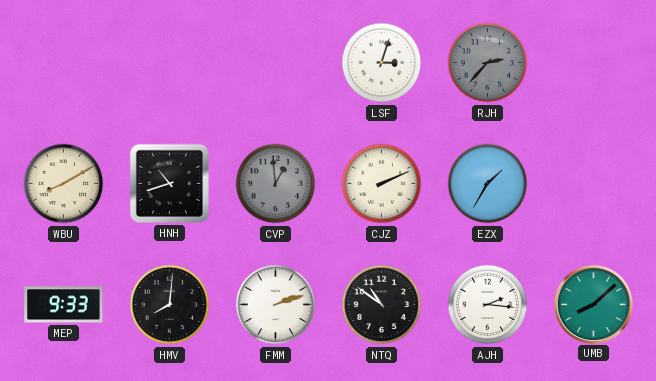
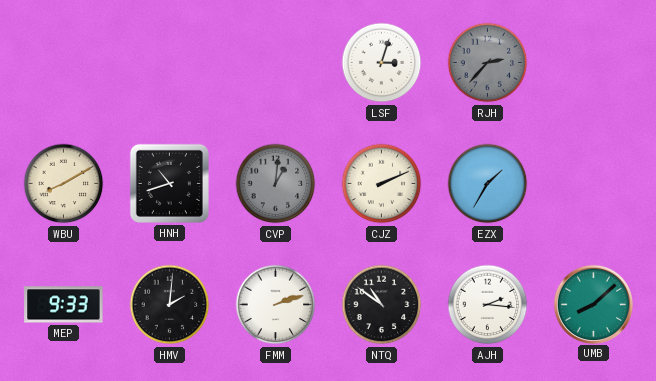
CVP: 12:59 -> 1:01
HMV: 8:01 -> 2:01
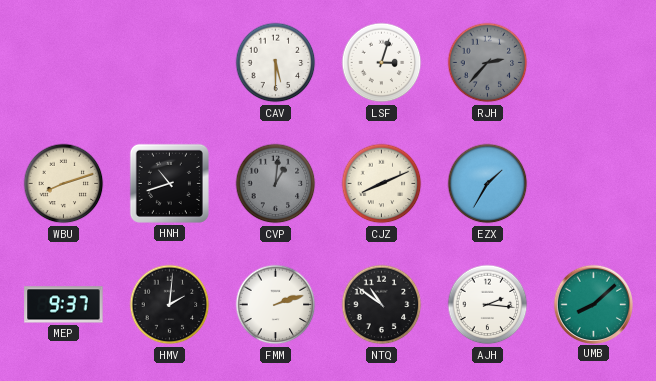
CAV: none -> 5:30
WBU: 8:10 -> 8:12
CJZ: 2:11 -> 8:11
MEP: 9:33 -> 9:37
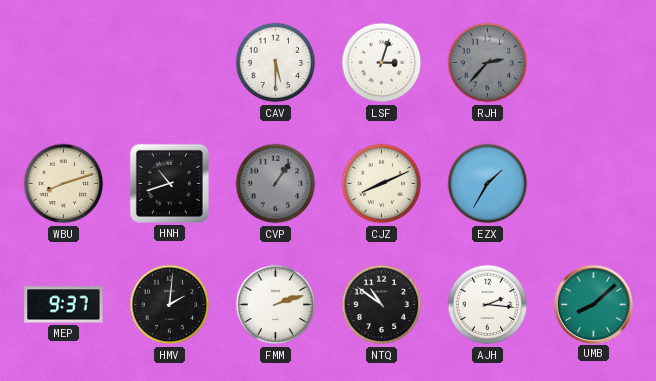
CVP: 1:01 -> 1:06
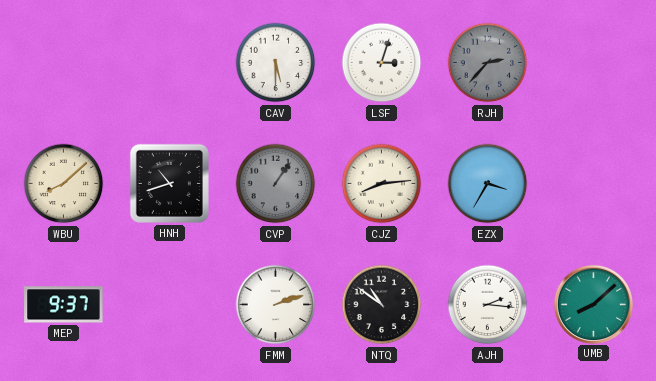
WBU: 8:12 -> 8:08
CJZ: 8:11 -> 8:14
EZX: 1:35 -> 3:35
HMV: 2:01 -> none
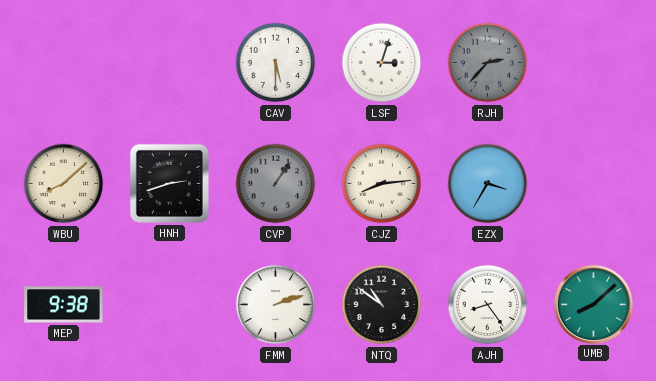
HNH: 10:42 -> 2:42
MEP: 9:37 -> 9:38
AJH: 2:16 -> 8:24
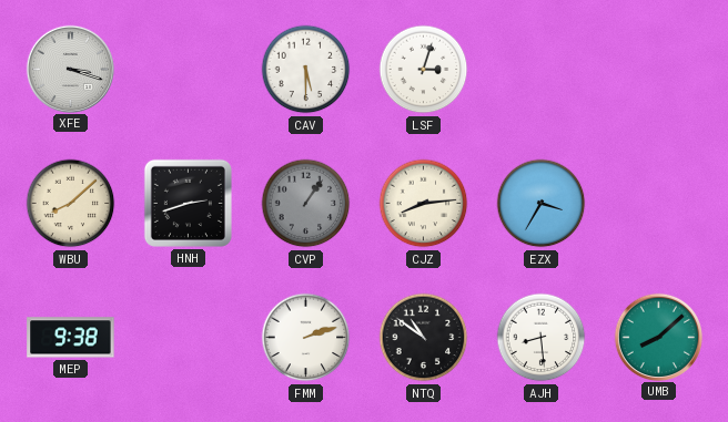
XFE: none -> 3:18
RJH: 2:37 -> none
AJH: 8:24 -> 8:29
